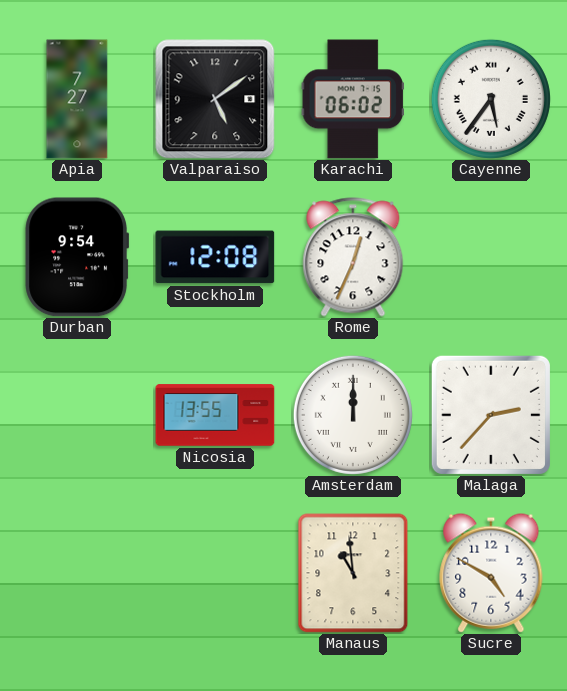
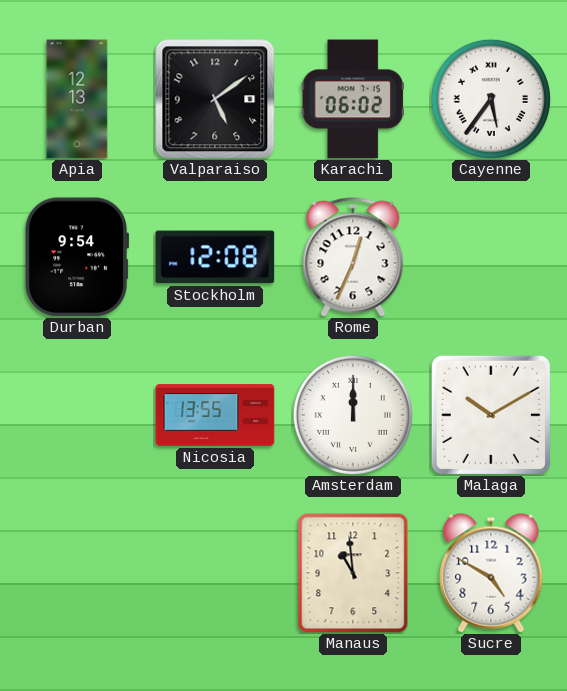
Apia: 7:27 -> 12:13
Malaga: 2:37 -> 10:10
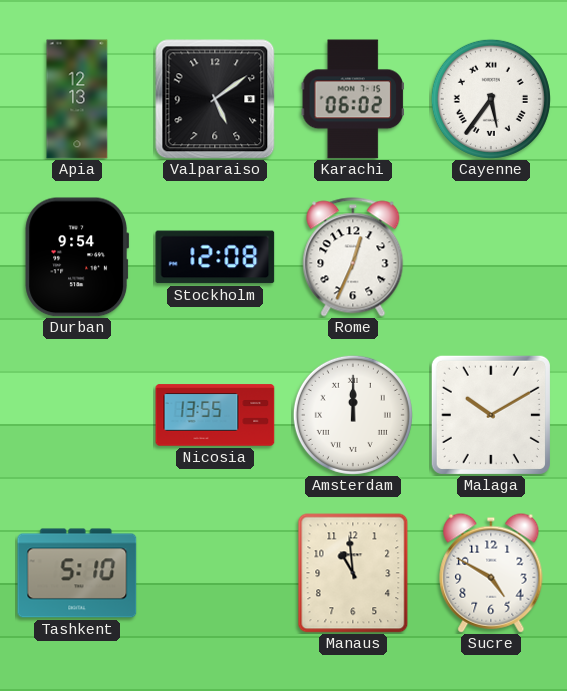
Tashkent: none -> 5:10
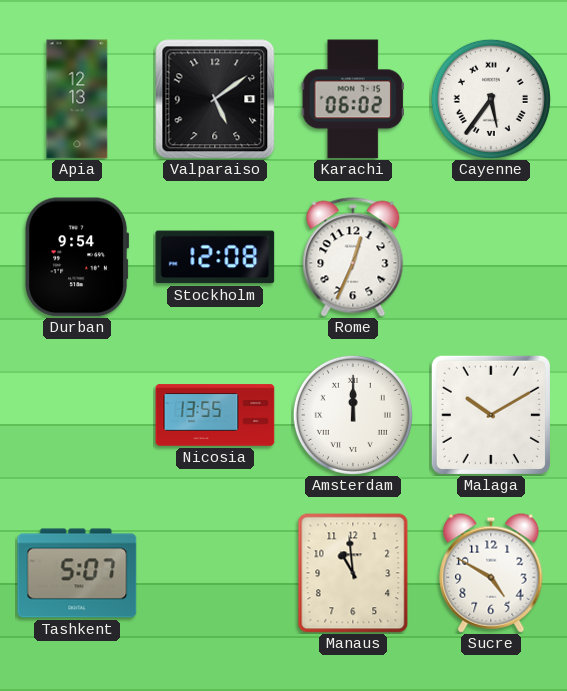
Tashkent: 5:10 -> 5:07
